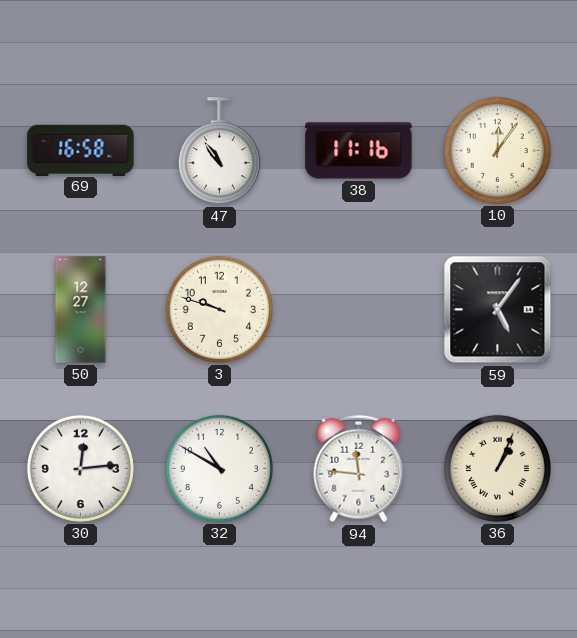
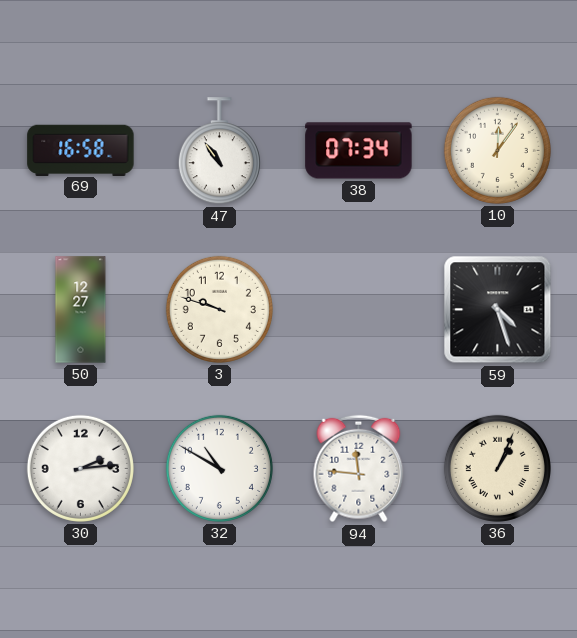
38: 11:16 -> 07:34
59: 5:06 -> 4:27
30: 12:14 -> 2:14
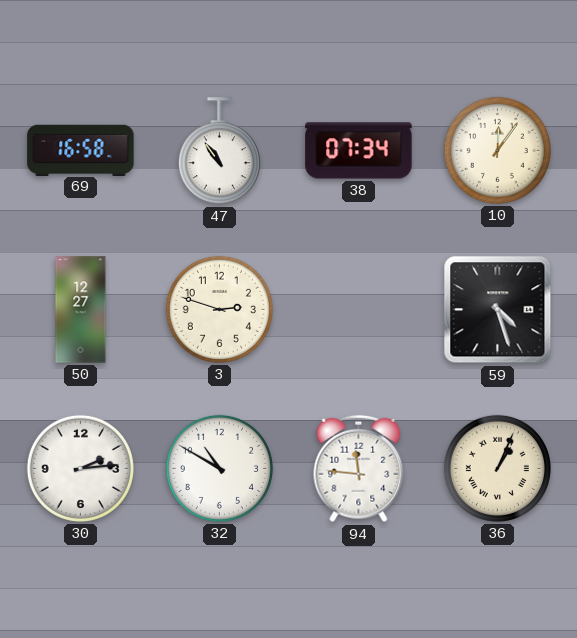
3: 9:48 -> 2:48
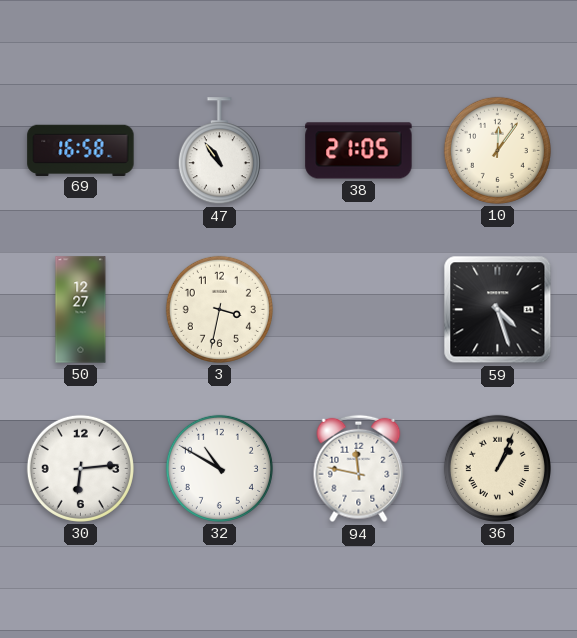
38: 07:34 -> 21:05
3: 2:48 -> 3:32
30: 2:14 -> 6:14
94: 11:46 -> 11:47
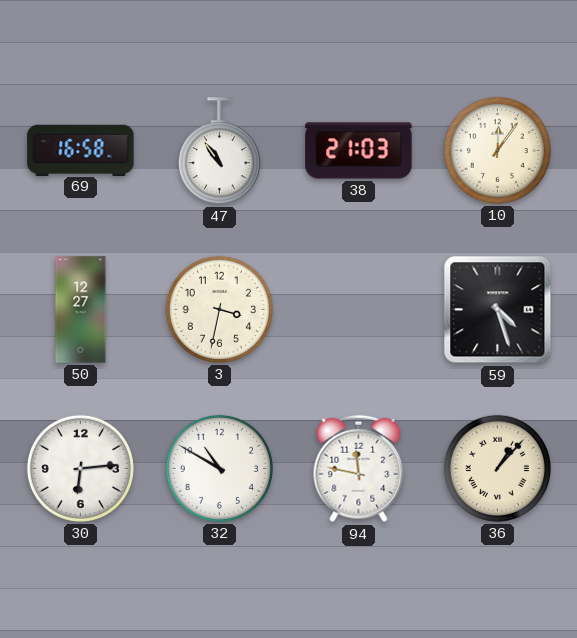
38: 21:05 -> 21:03
36: 1:04 -> 1:07
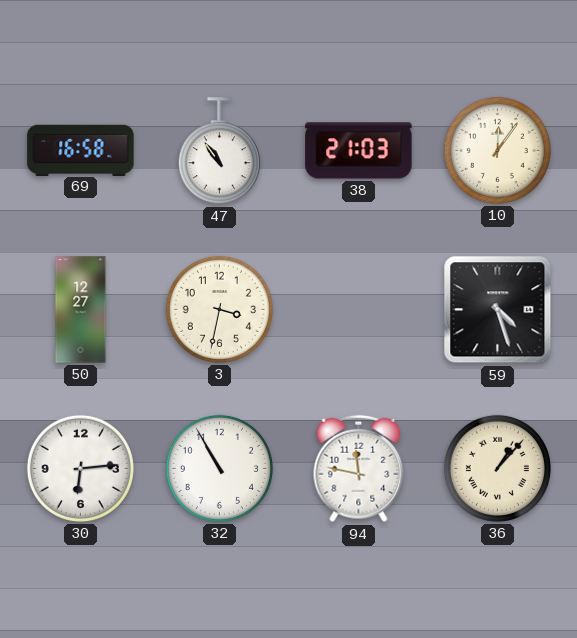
32: 10:50 -> 10:55
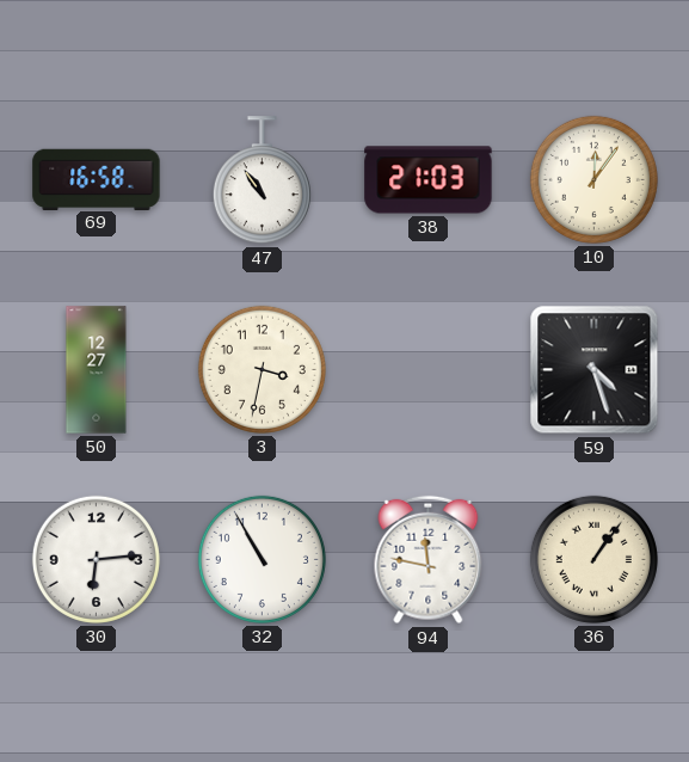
36: 1:07 -> 1:06
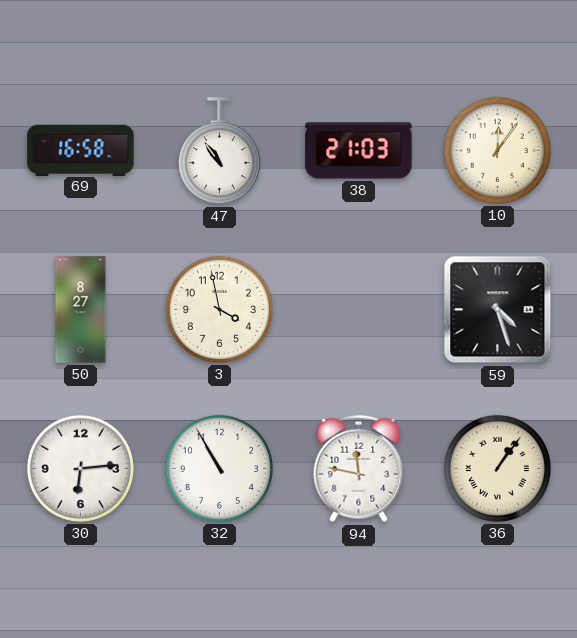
50: 12:27 -> 8:27
3: 3:32 -> 3:58
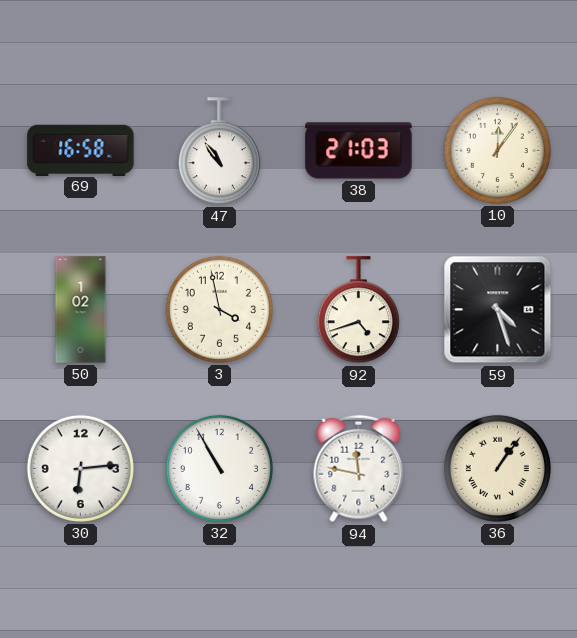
50: 8:27 -> 1:02
92: none -> 4:42
